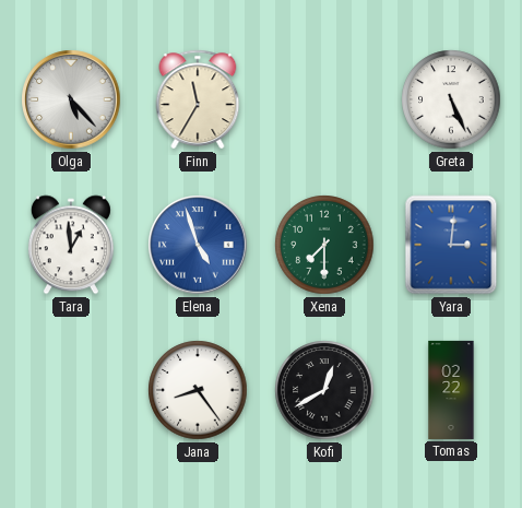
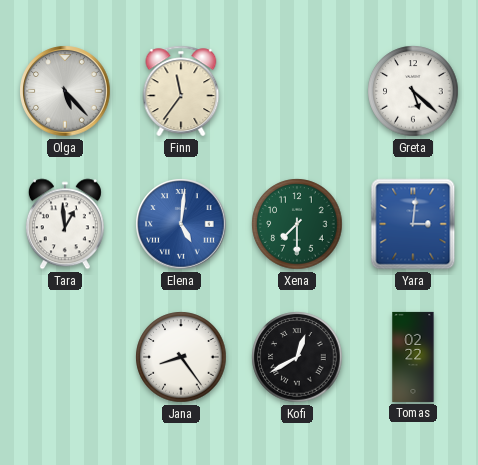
Finn: 11:35 -> 11:36
Greta: 5:26 -> 5:22
Elena: 4:57 -> 5:01
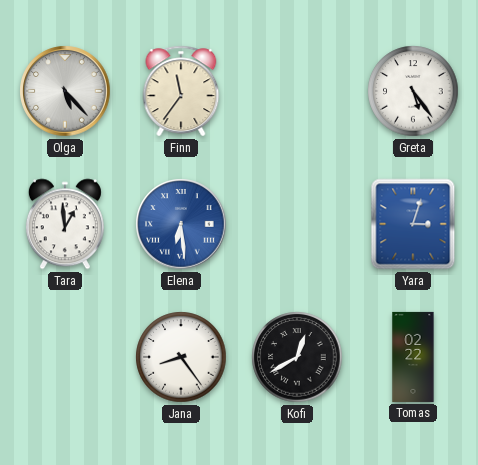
Greta: 5:22 -> 5:24
Elena: 5:01 -> 6:29
Xena: 7:30 -> none
Yara: 3:01 -> 3:03
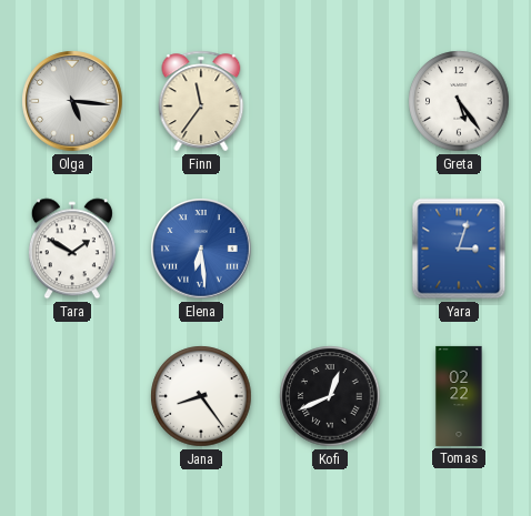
Olga: 5:23 -> 5:16
Tara: 12:59 -> 1:50
Kofi: 12:40 -> 12:41
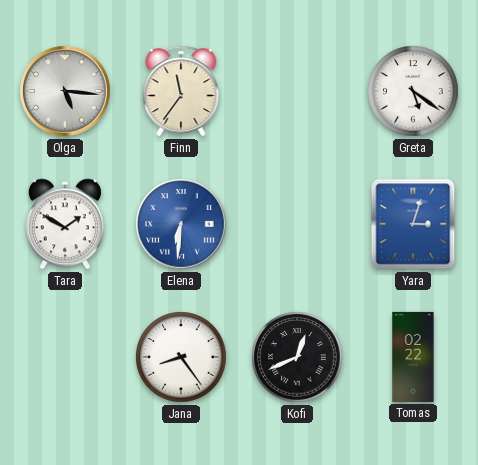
Greta: 5:24 -> 5:21
Elena: 6:29 -> 6:31
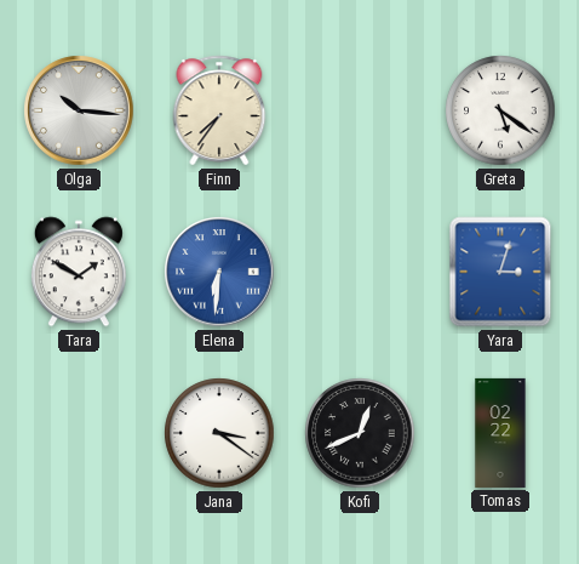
Olga: 5:16 -> 10:16
Finn: 11:36 -> 7:36
Jana: 8:24 -> 3:21
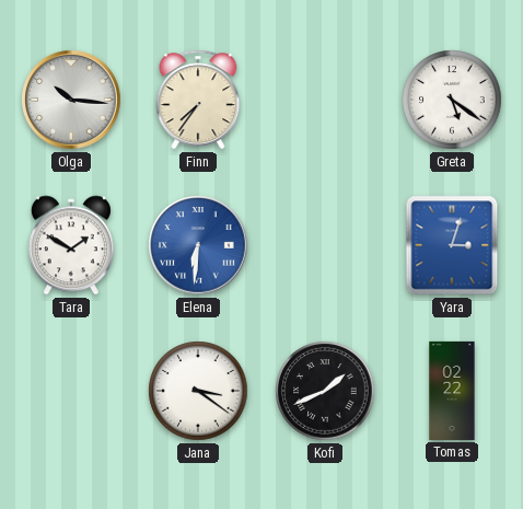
Kofi: 12:41 -> 1:41
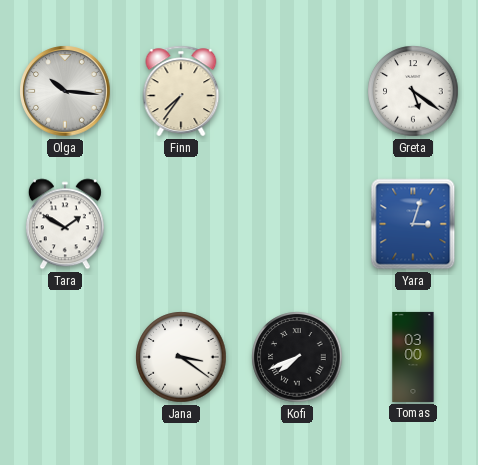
Elena: 6:31 -> none
Kofi: 1:41 -> 7:41
Tomas: 02:22 -> 03:00
